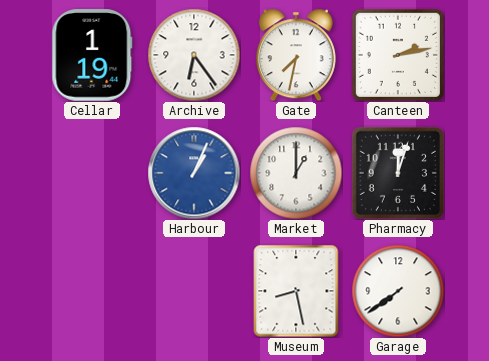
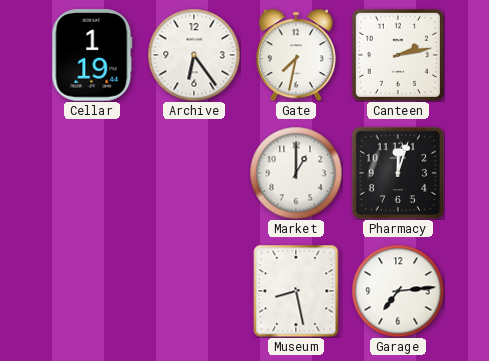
Harbour: 1:04 -> none
Garage: 7:39 -> 7:14
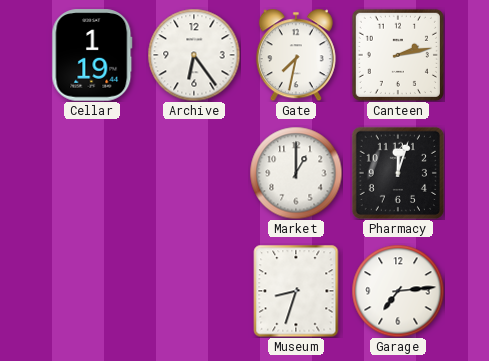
Museum: 8:28 -> 8:33
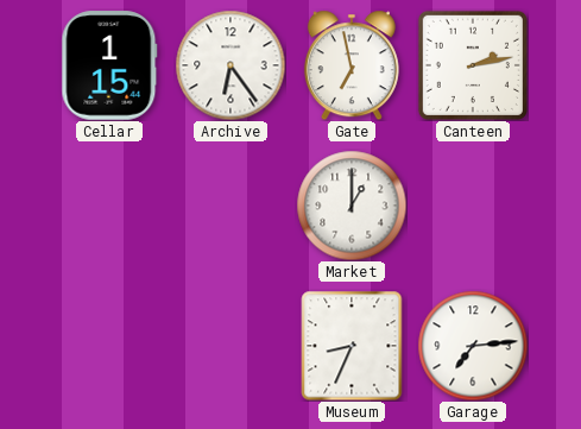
Cellar: 1:19 -> 1:15
Gate: 7:32 -> 6:58
Pharmacy: 12:03 -> none
Museum: 8:33 -> 8:34
